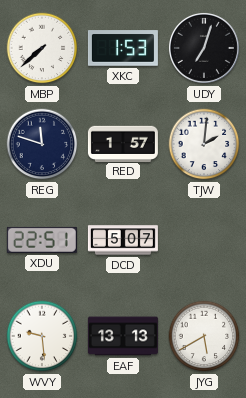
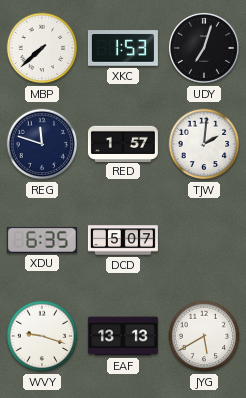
XDU: 22:51 -> 6:35
WVY: 9:29 -> 9:18
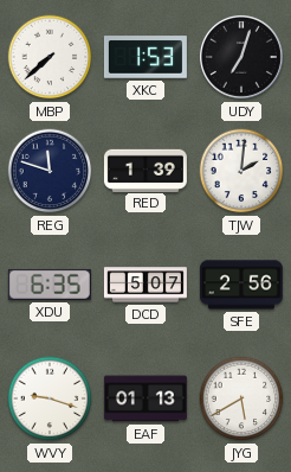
RED: 1:57 -> 1:39
SFE: none -> 2:56
EAF: 13:13 -> 01:13
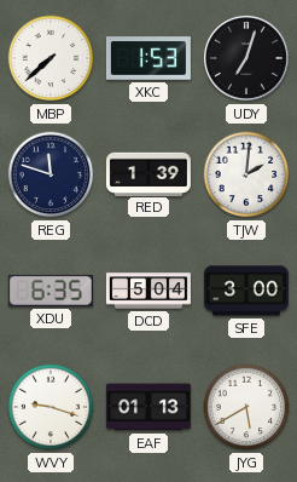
DCD: 5:07 -> 5:04
SFE: 2:56 -> 3:00
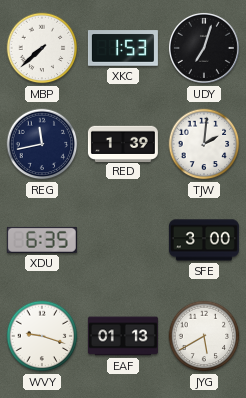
REG: 11:48 -> 11:43
DCD: 5:04 -> none
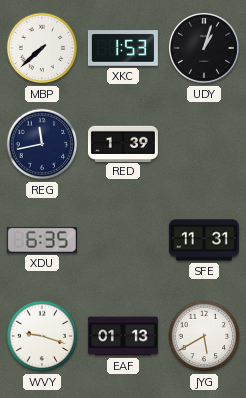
UDY: 7:03 -> 1:03
TJW: 2:01 -> none
SFE: 3:00 -> 11:31
